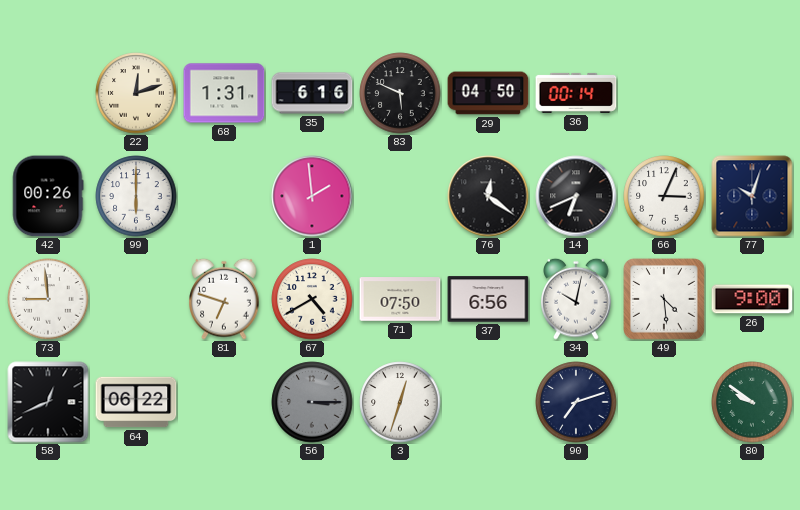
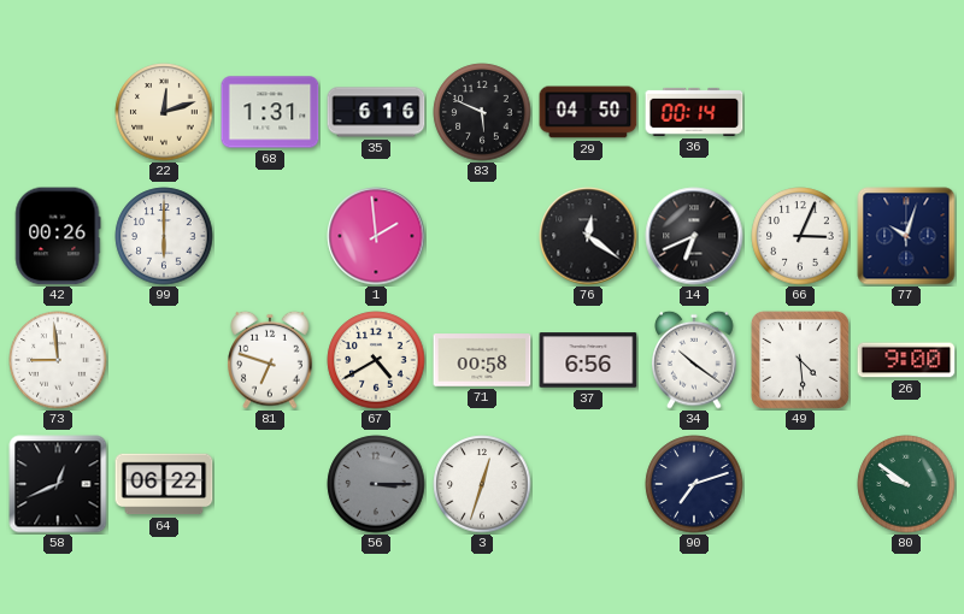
71: 07:50 -> 00:58
34: 10:02 -> 10:21
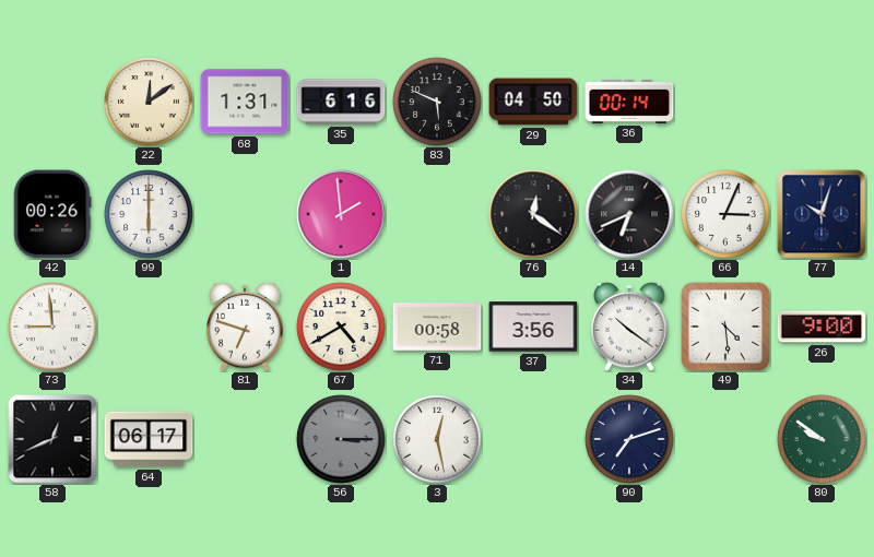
22: 12:12 -> 12:09
37: 6:56 -> 3:56
64: 06:22 -> 06:17
3: 12:33 -> 12:28
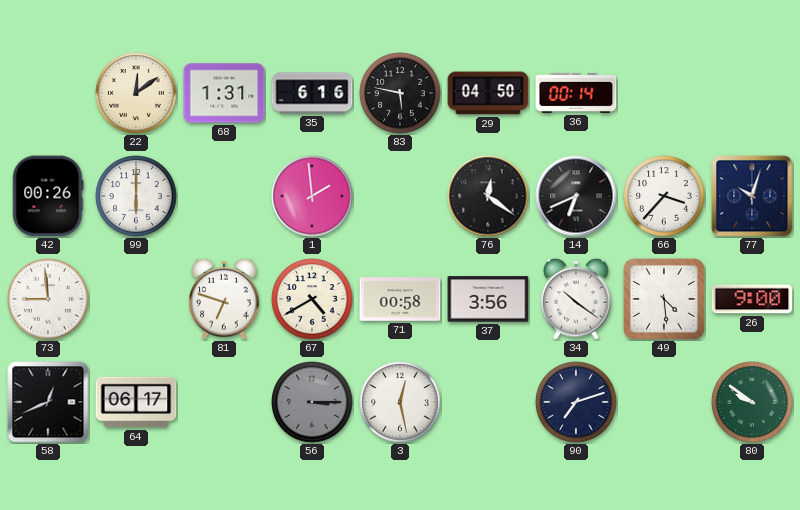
83: 5:49 -> 5:47
66: 3:04 -> 3:37
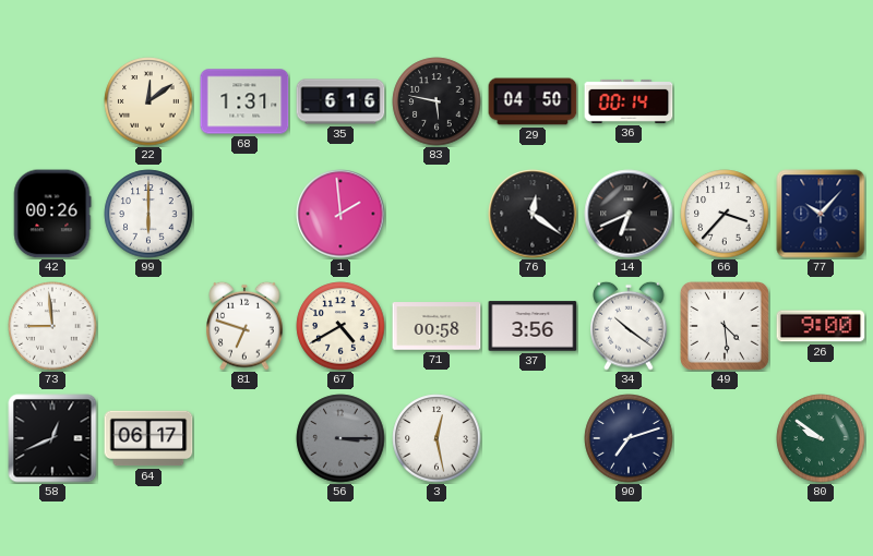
77: 10:03 -> 10:07
